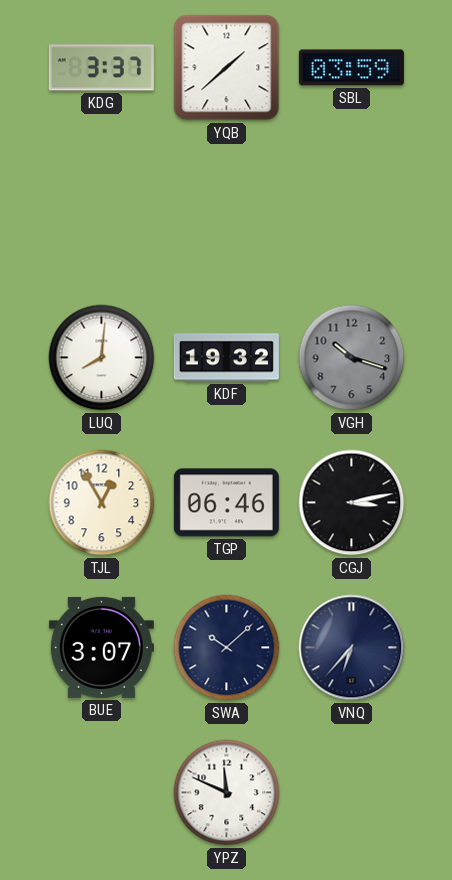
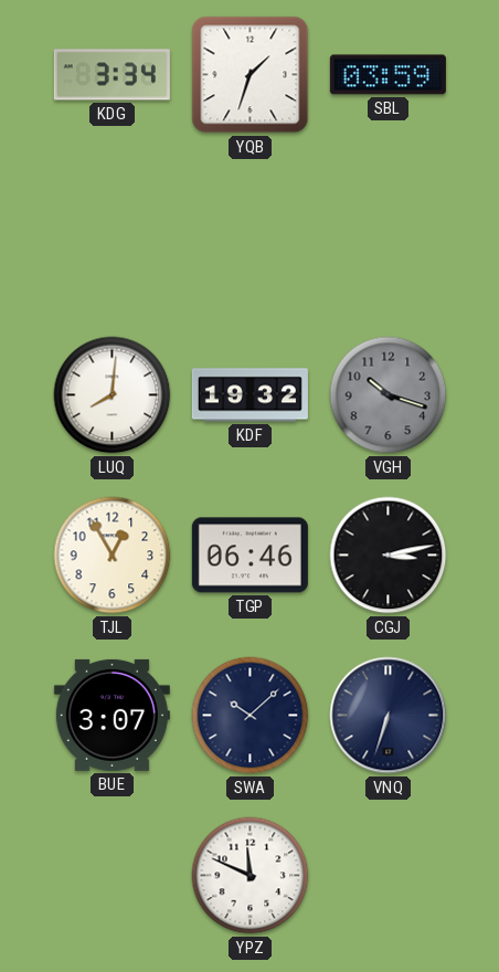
KDG: 3:37 -> 3:34
YQB: 1:38 -> 1:33
VNQ: 6:37 -> 6:33
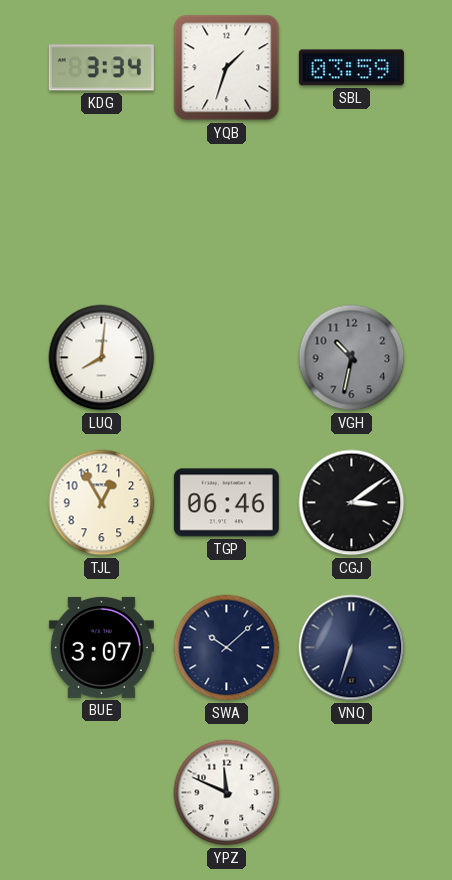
KDF: 19:32 -> none
VGH: 10:18 -> 10:32
CGJ: 3:13 -> 3:09
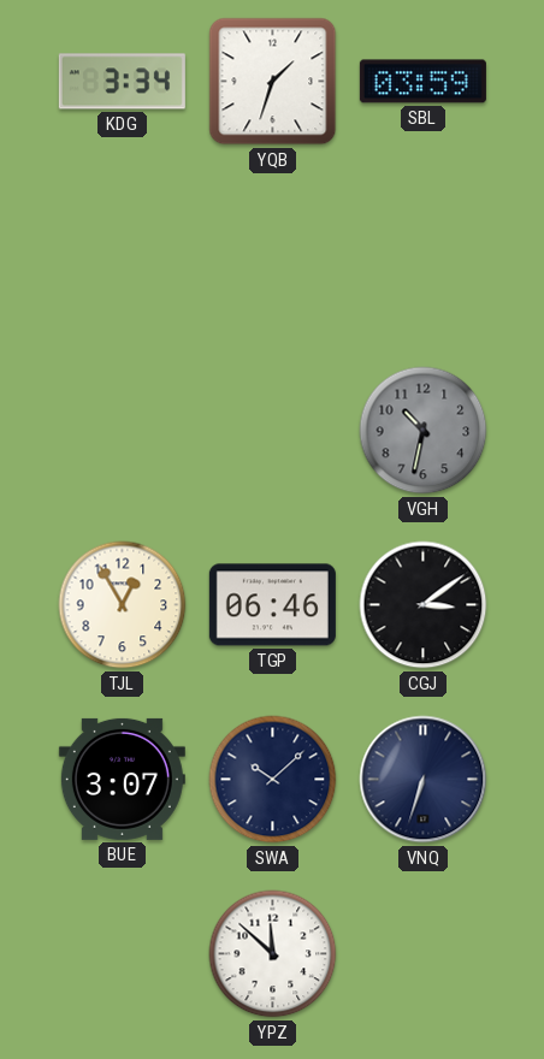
LUQ: 8:01 -> none
YPZ: 11:49 -> 11:52
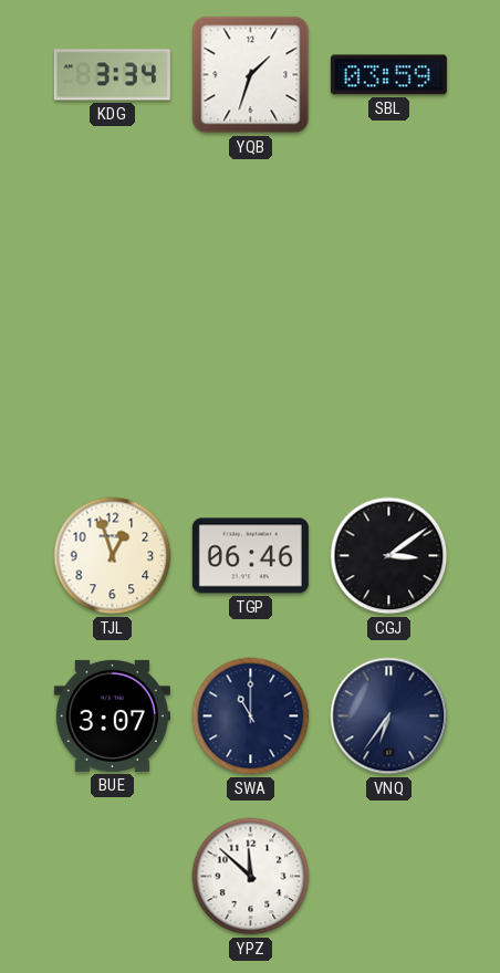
VGH: 10:32 -> none
TJL: 12:55 -> 12:57
SWA: 10:08 -> 11:00
VNQ: 6:33 -> 6:36
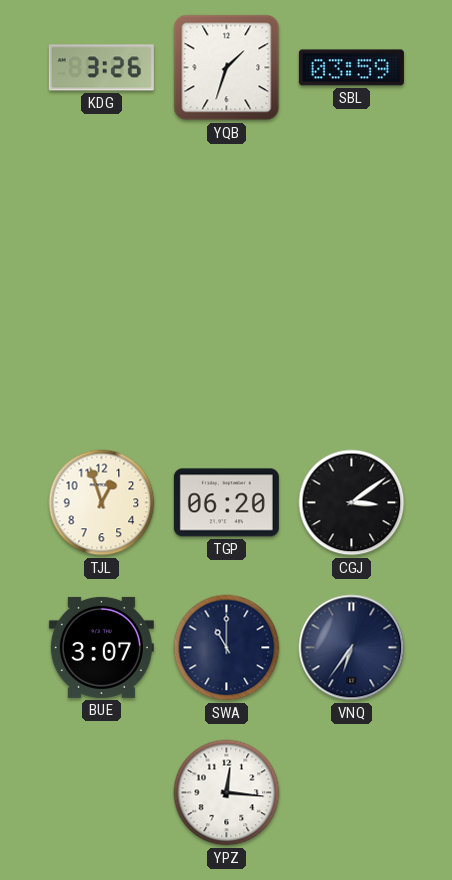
KDG: 3:34 -> 3:26
TGP: 06:46 -> 06:20
YPZ: 11:52 -> 12:16
